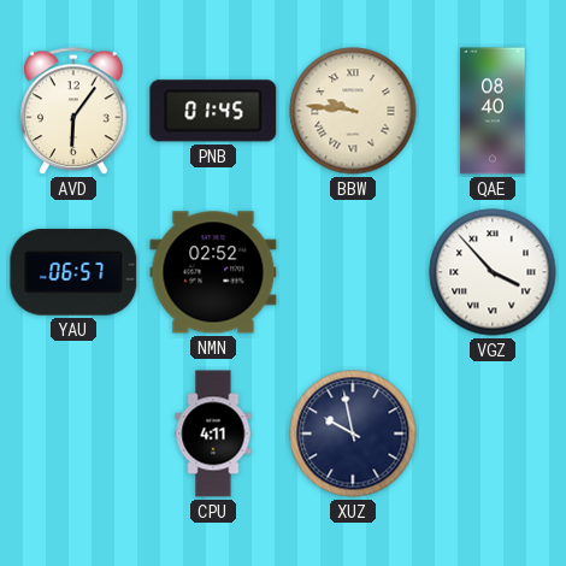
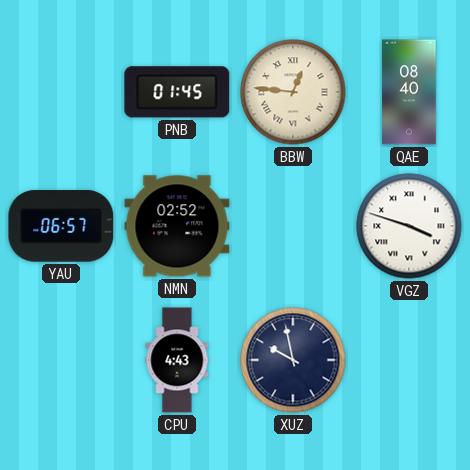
AVD: 6:06 -> none
BBW: 9:46 -> 12:46
VGZ: 3:53 -> 3:48
CPU: 4:11 -> 4:43
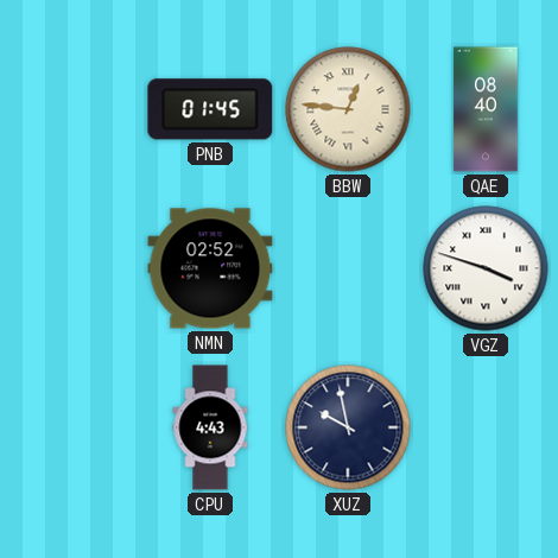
YAU: 06:57 -> none
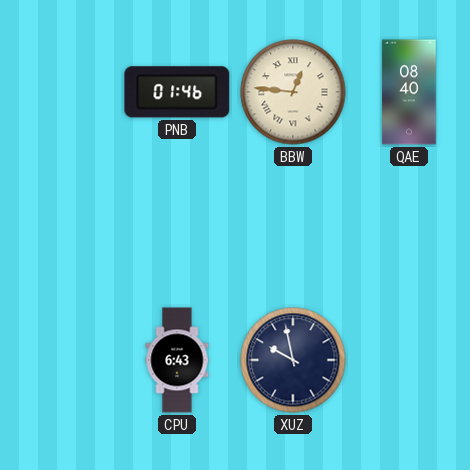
PNB: 01:45 -> 01:46
NMN: 02:52 -> none
VGZ: 3:48 -> none
CPU: 4:43 -> 6:43
